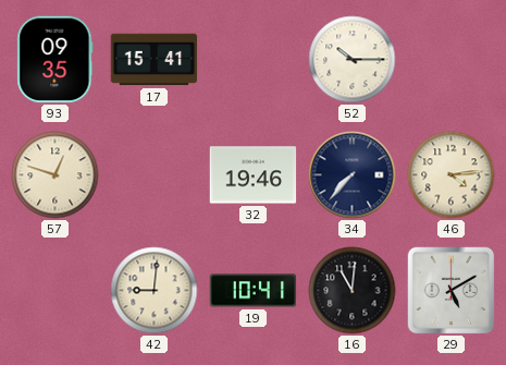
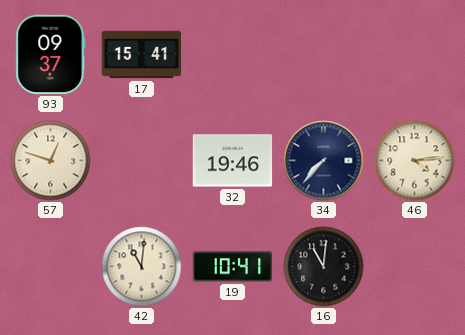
93: 09:35 -> 09:37
52: 10:15 -> none
42: 9:01 -> 11:01
29: 5:10 -> none
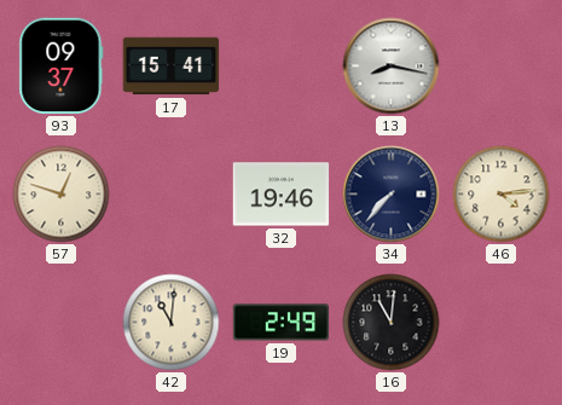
13: none -> 8:17
19: 10:41 -> 2:49
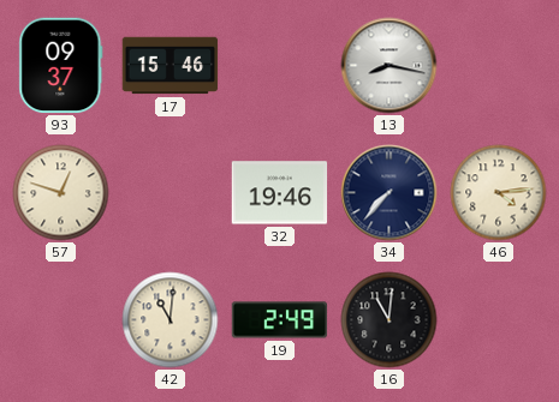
17: 15:41 -> 15:46
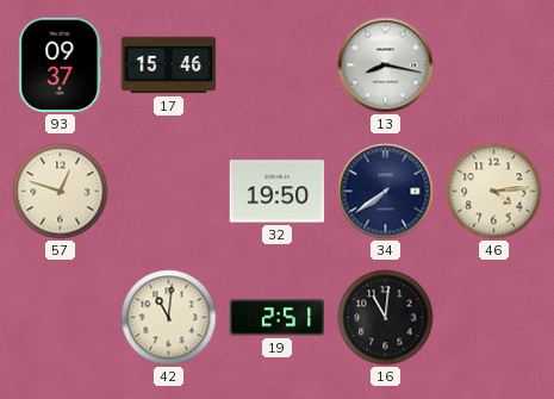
32: 19:46 -> 19:50
34: 7:37 -> 7:39
19: 2:49 -> 2:51
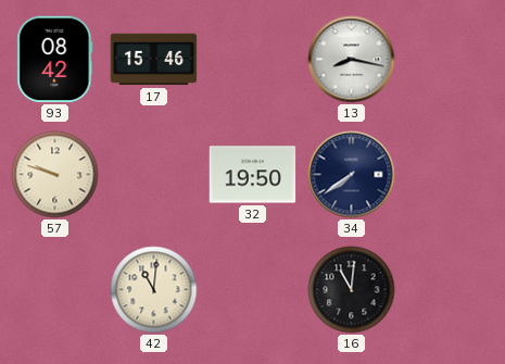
93: 09:37 -> 08:42
57: 12:48 -> 9:48
46: 4:14 -> none
19: 2:51 -> none
